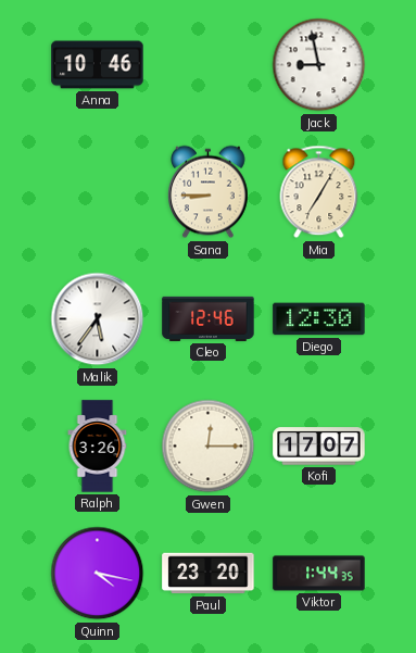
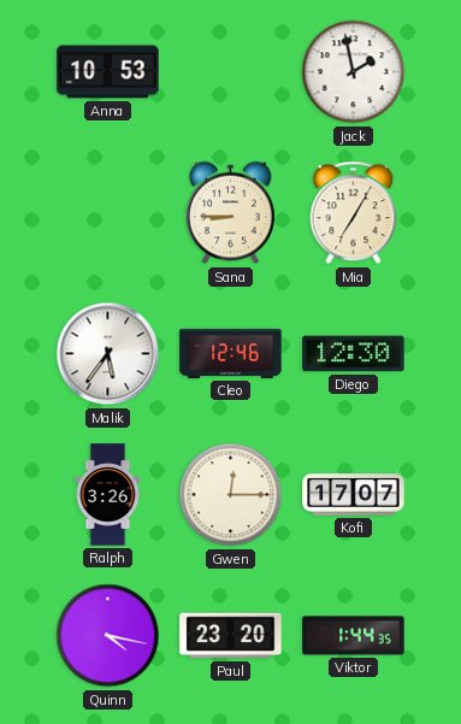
Anna: 10:46 -> 10:53
Jack: 8:58 -> 1:58
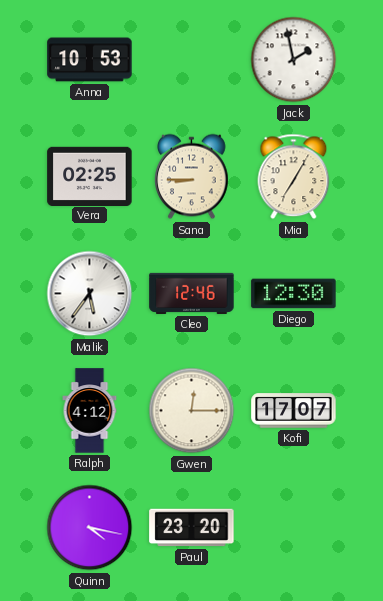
Vera: none -> 02:25
Ralph: 3:26 -> 4:12
Viktor: 1:44 -> none
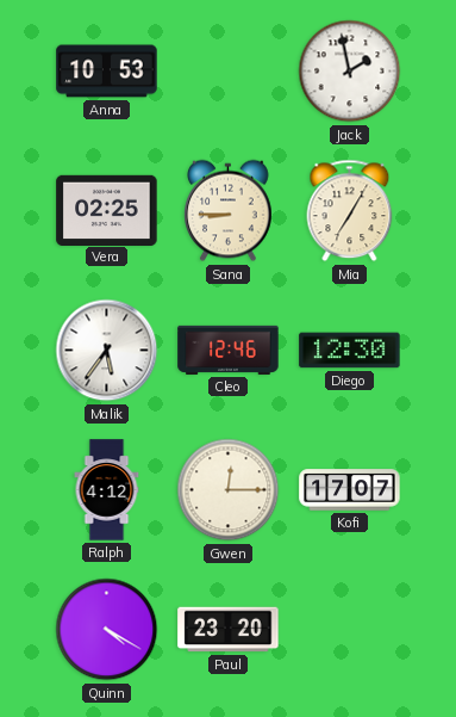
Quinn: 4:17 -> 4:20
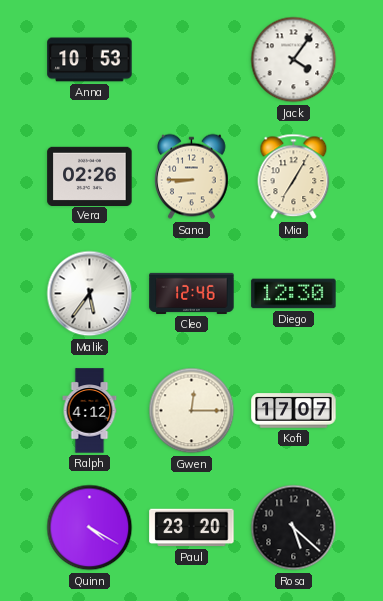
Jack: 1:58 -> 4:06
Vera: 02:25 -> 02:26
Rosa: none -> 5:22
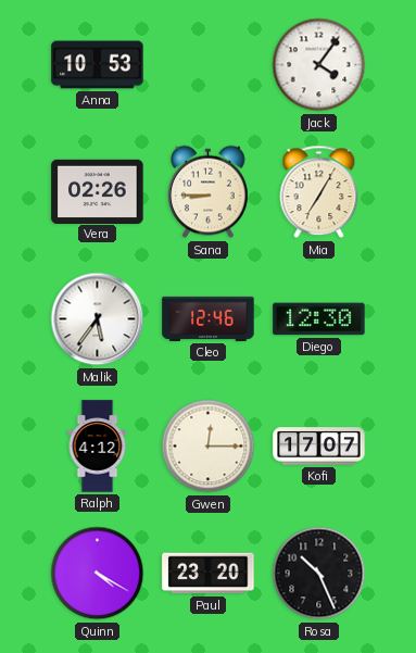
Rosa: 5:22 -> 10:26
